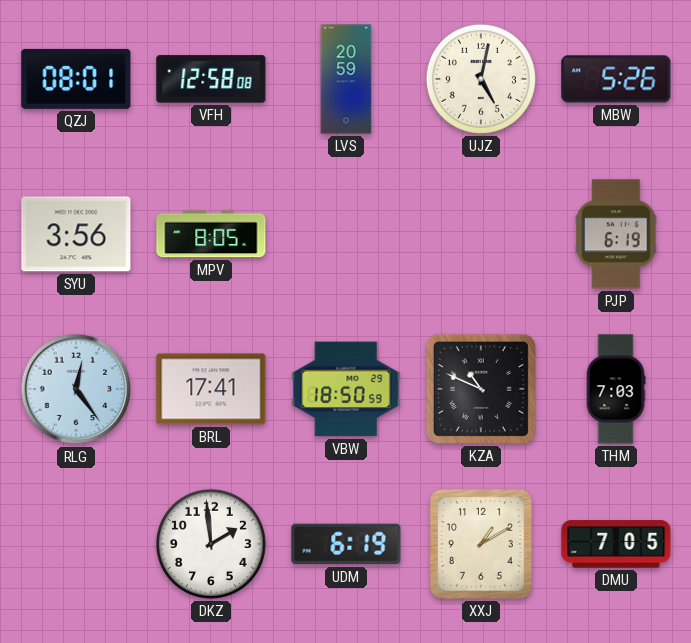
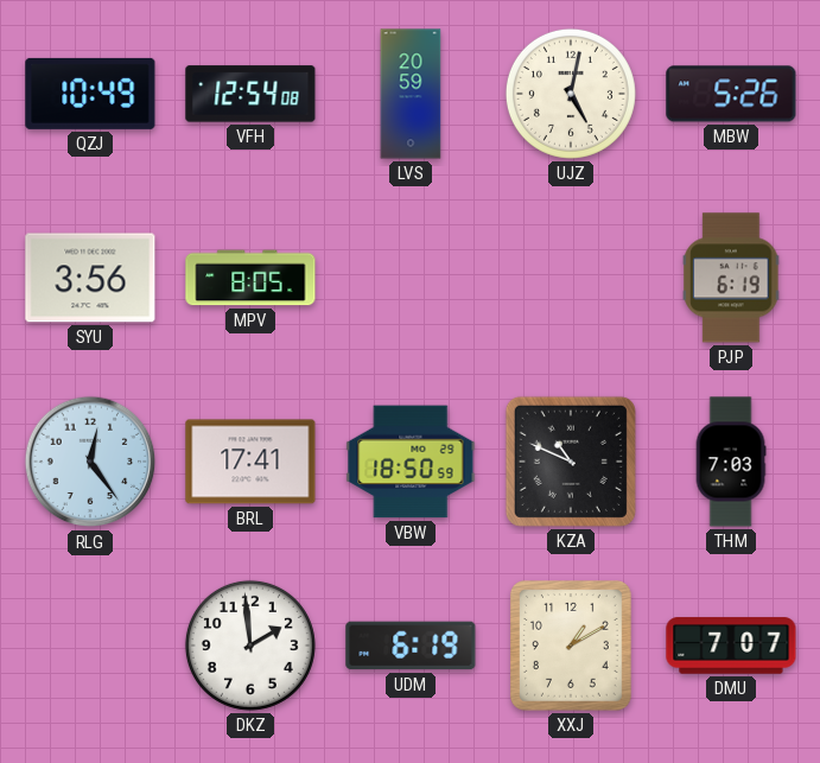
QZJ: 08:01 -> 10:49
VFH: 12:58 -> 12:54
DMU: 7:05 -> 7:07
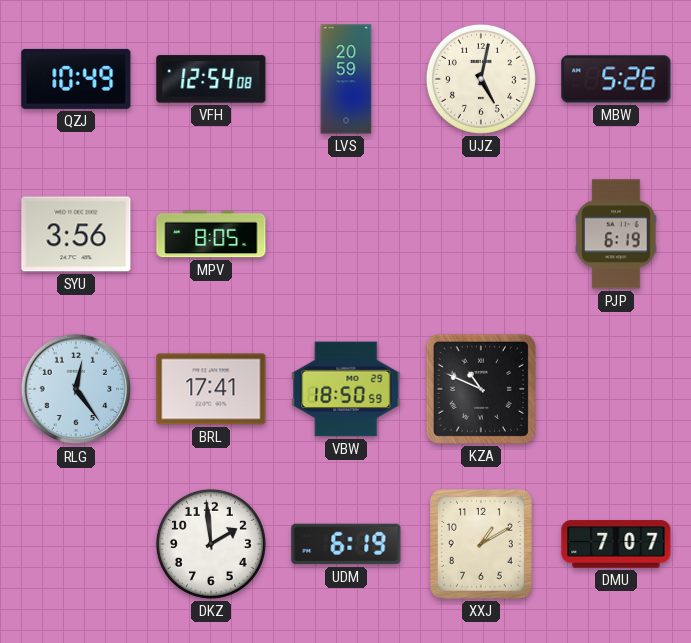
THM: 7:03 -> none
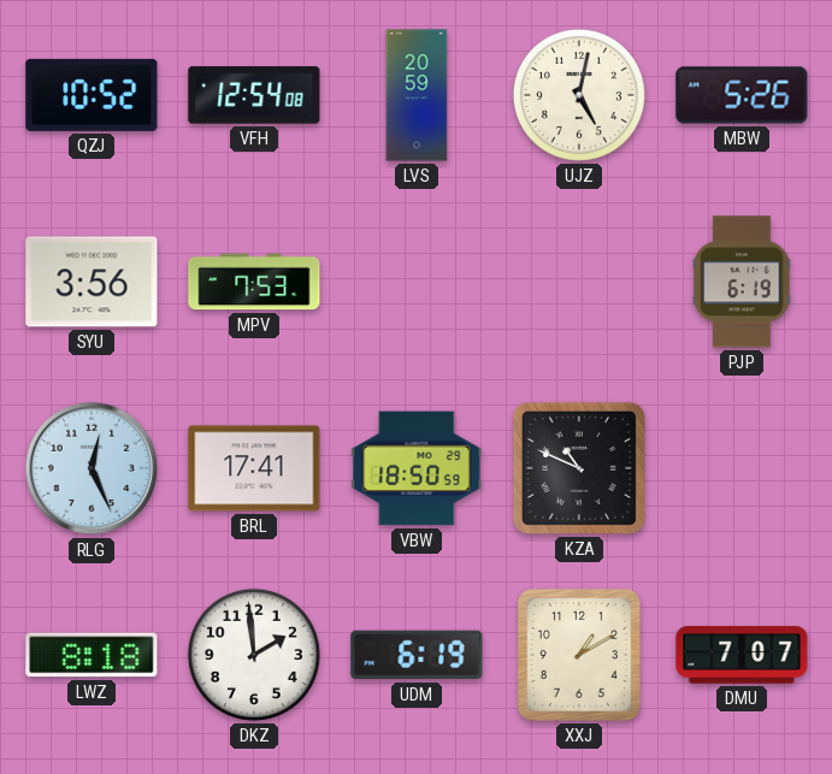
QZJ: 10:49 -> 10:52
MPV: 8:05 -> 7:53
RLG: 12:24 -> 12:26
LWZ: none -> 8:18
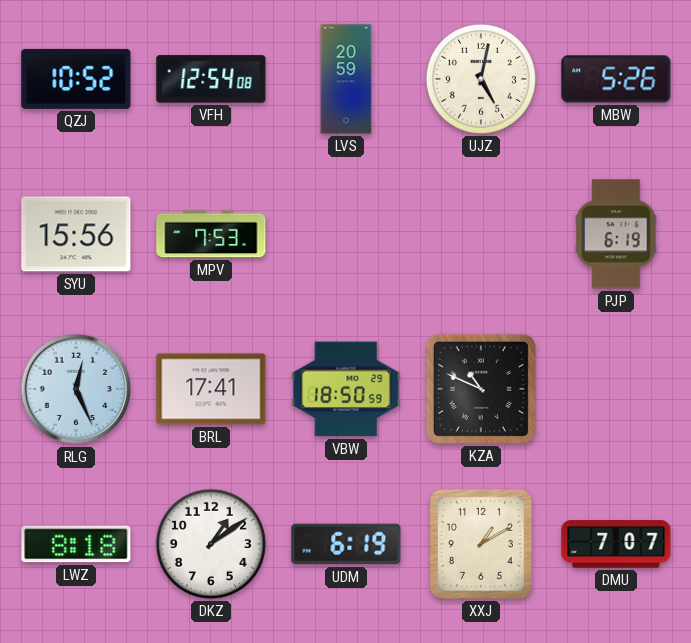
SYU: 3:56 -> 15:56
DKZ: 1:59 -> 1:09
